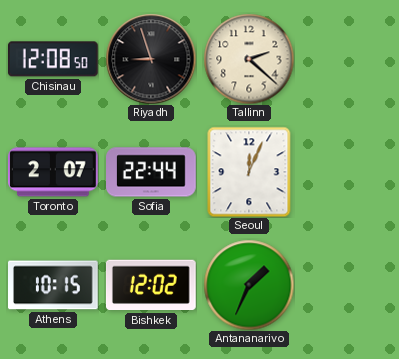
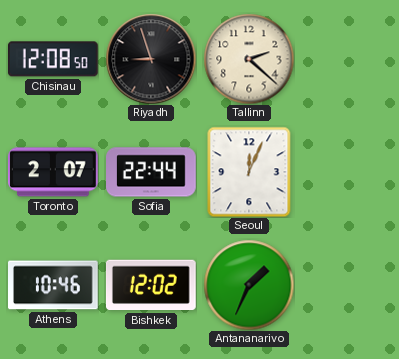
Athens: 10:15 -> 10:46
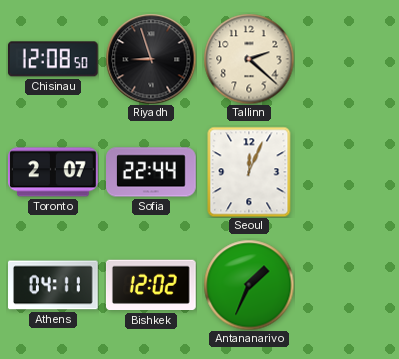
Athens: 10:46 -> 04:11
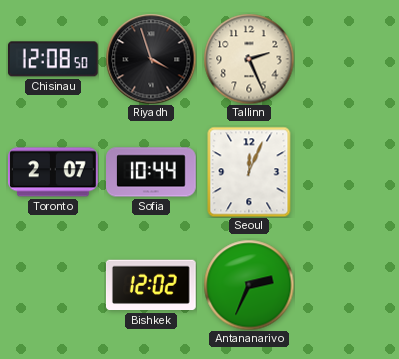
Riyadh: 8:57 -> 3:57
Tallinn: 2:22 -> 2:26
Sofia: 22:44 -> 10:44
Athens: 04:11 -> none
Antananarivo: 1:34 -> 2:34
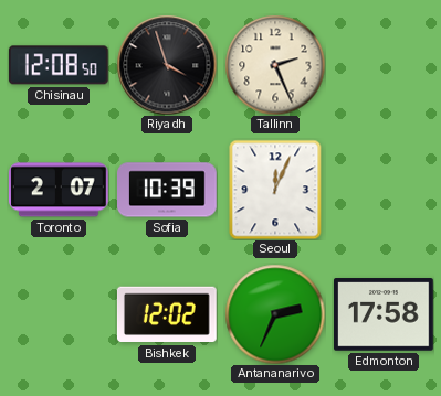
Sofia: 10:44 -> 10:39
Edmonton: none -> 17:58
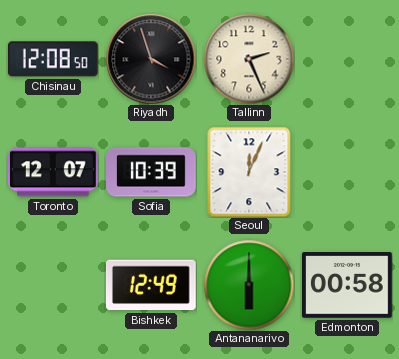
Toronto: 2:07 -> 12:07
Bishkek: 12:02 -> 12:49
Antananarivo: 2:34 -> 6:00
Edmonton: 17:58 -> 00:58
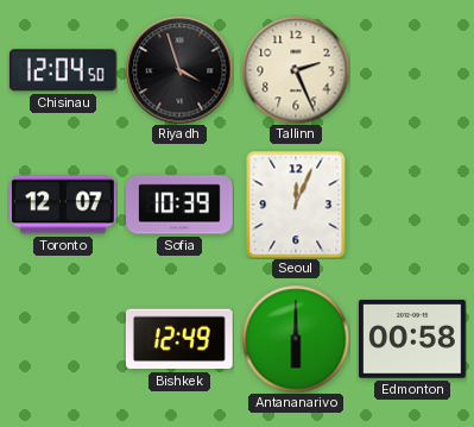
Chisinau: 12:08 -> 12:04
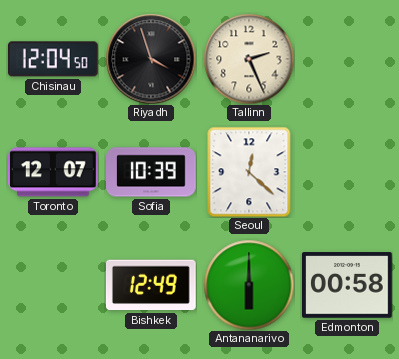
Seoul: 12:04 -> 12:22
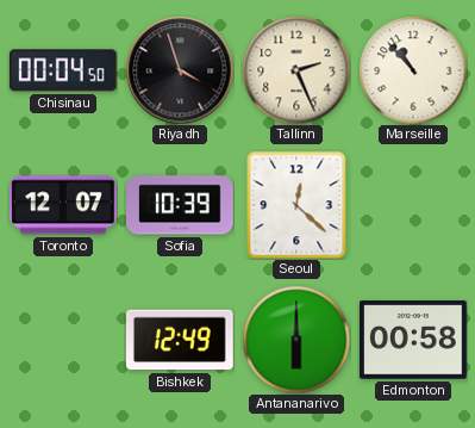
Chisinau: 12:04 -> 00:04
Marseille: none -> 10:53
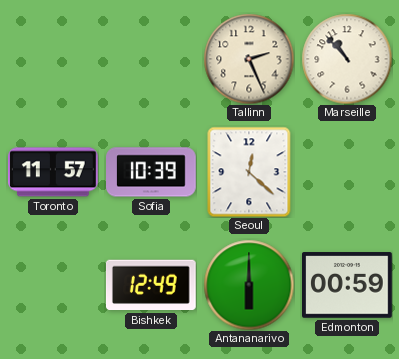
Chisinau: 00:04 -> none
Riyadh: 3:57 -> none
Toronto: 12:07 -> 11:57
Edmonton: 00:58 -> 00:59
